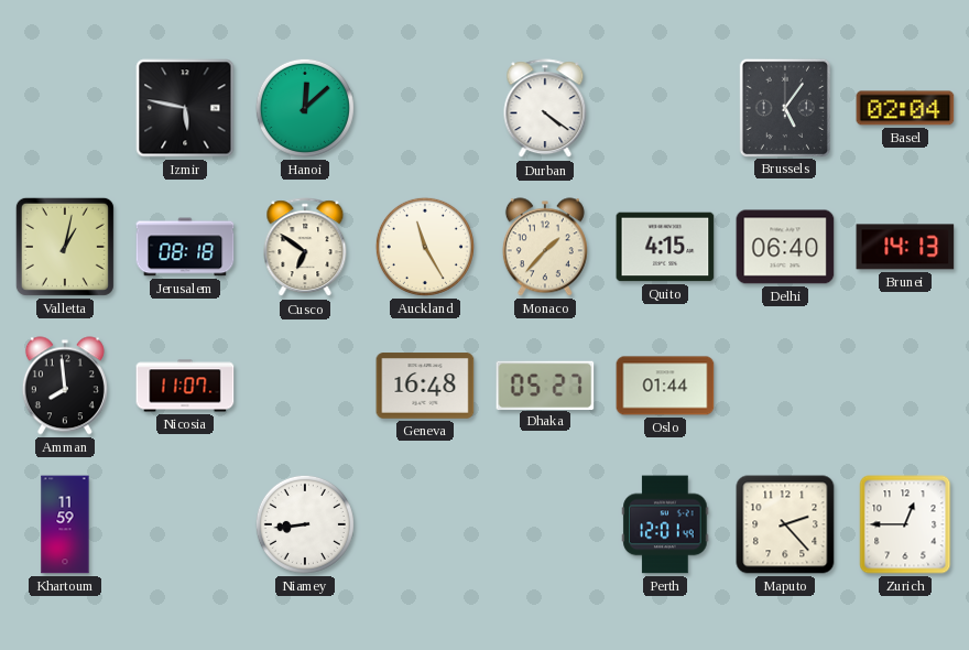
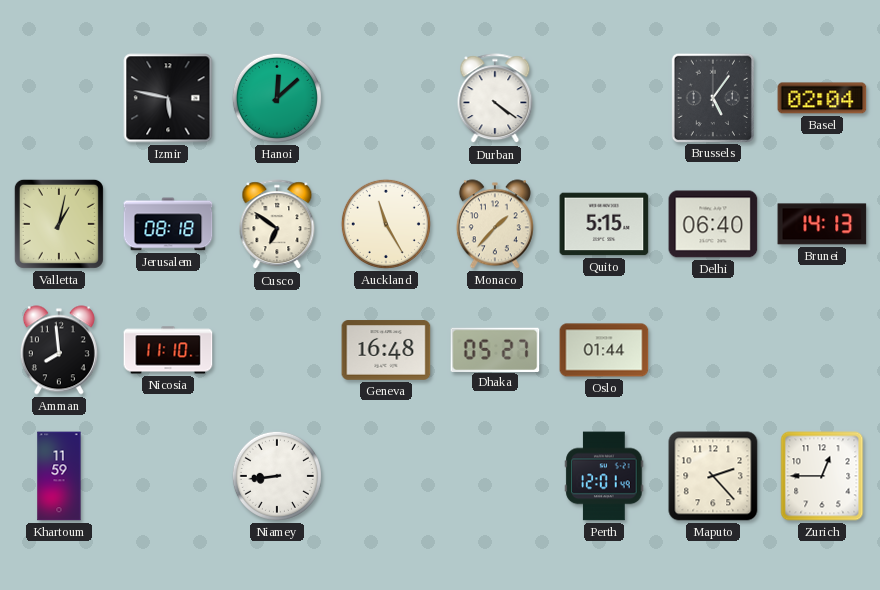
Quito: 4:15 -> 5:15
Nicosia: 11:07 -> 11:10
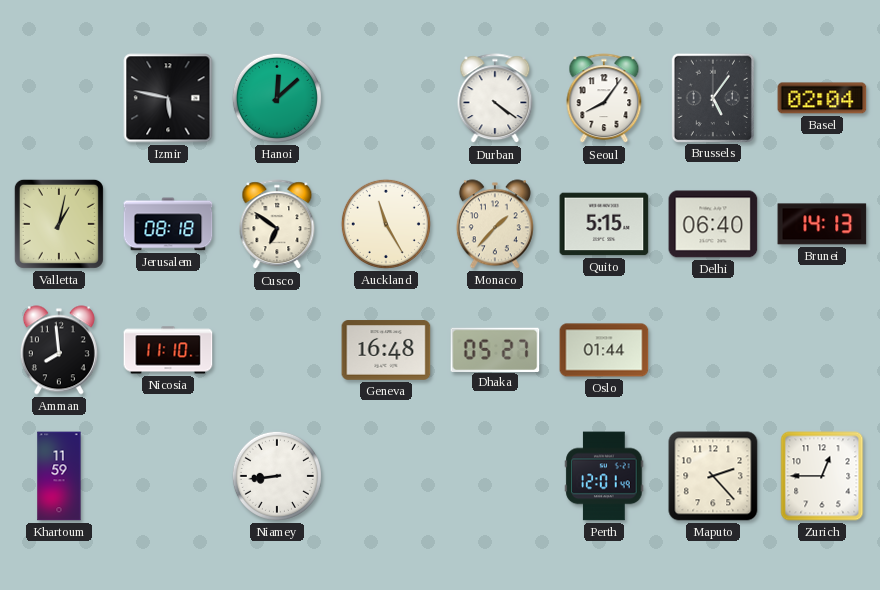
Seoul: none -> 8:06
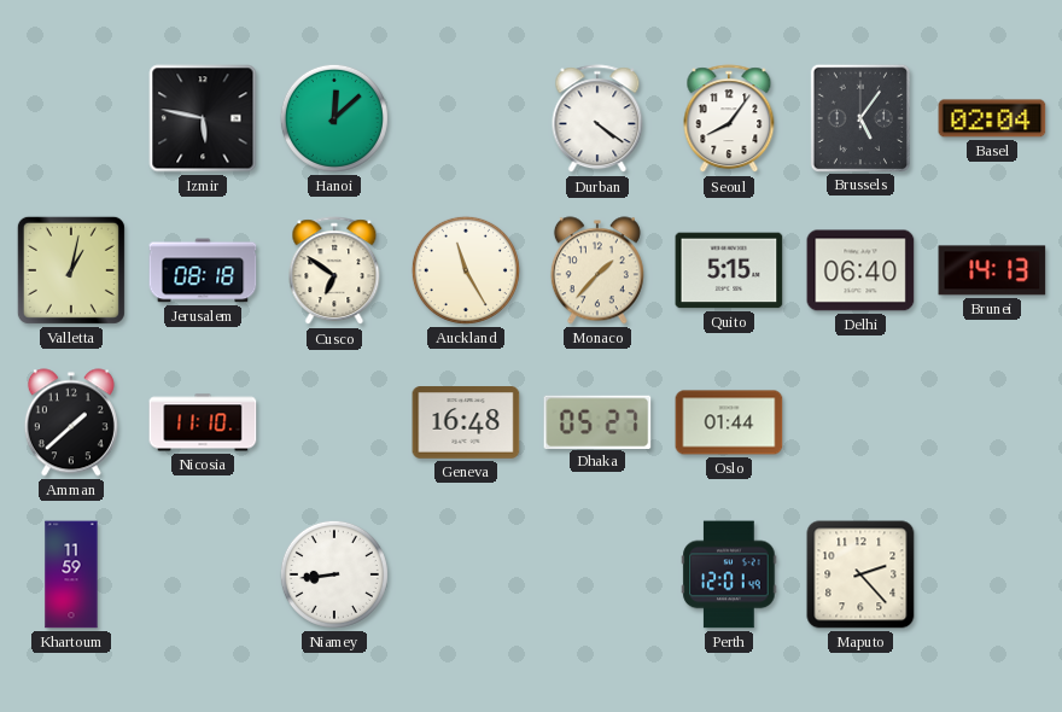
Amman: 7:59 -> 1:38
Zurich: 12:45 -> none
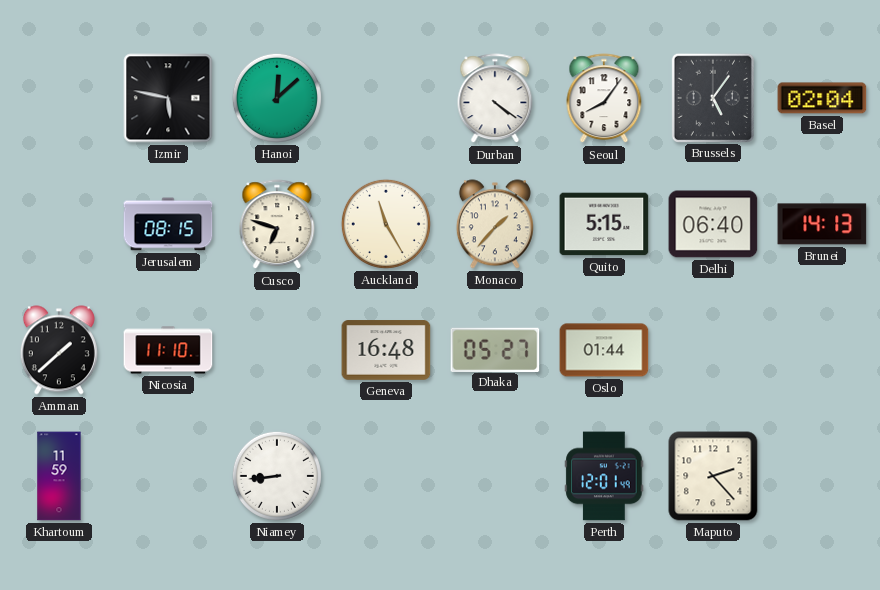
Valletta: 1:02 -> none
Jerusalem: 08:18 -> 08:15
Cusco: 6:51 -> 6:48
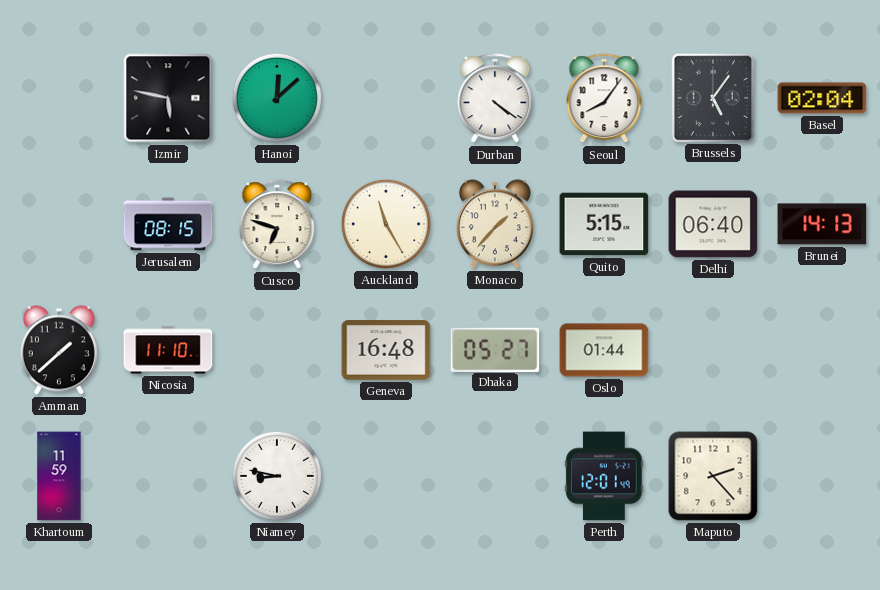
Niamey: 8:44 -> 8:47
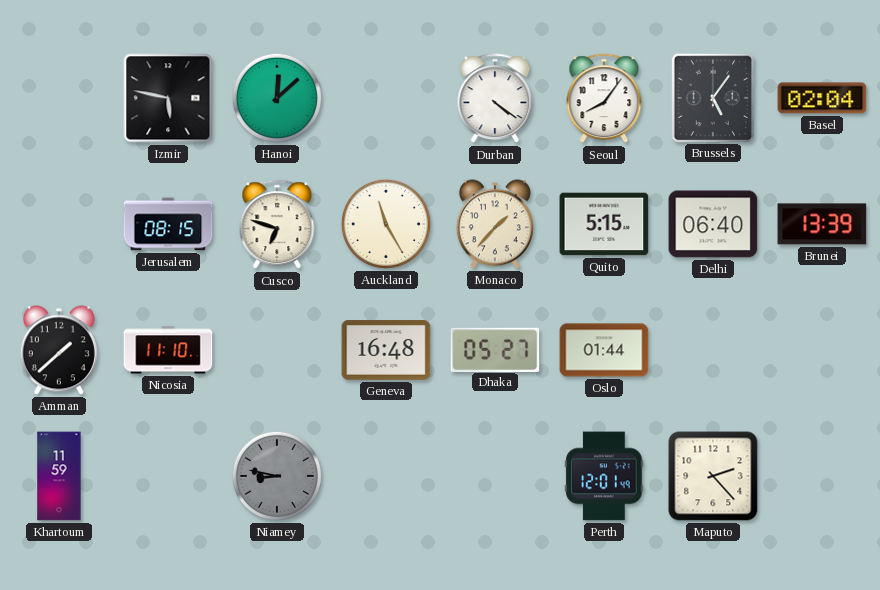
Brunei: 14:13 -> 13:39
Niamey dial: white -> grey
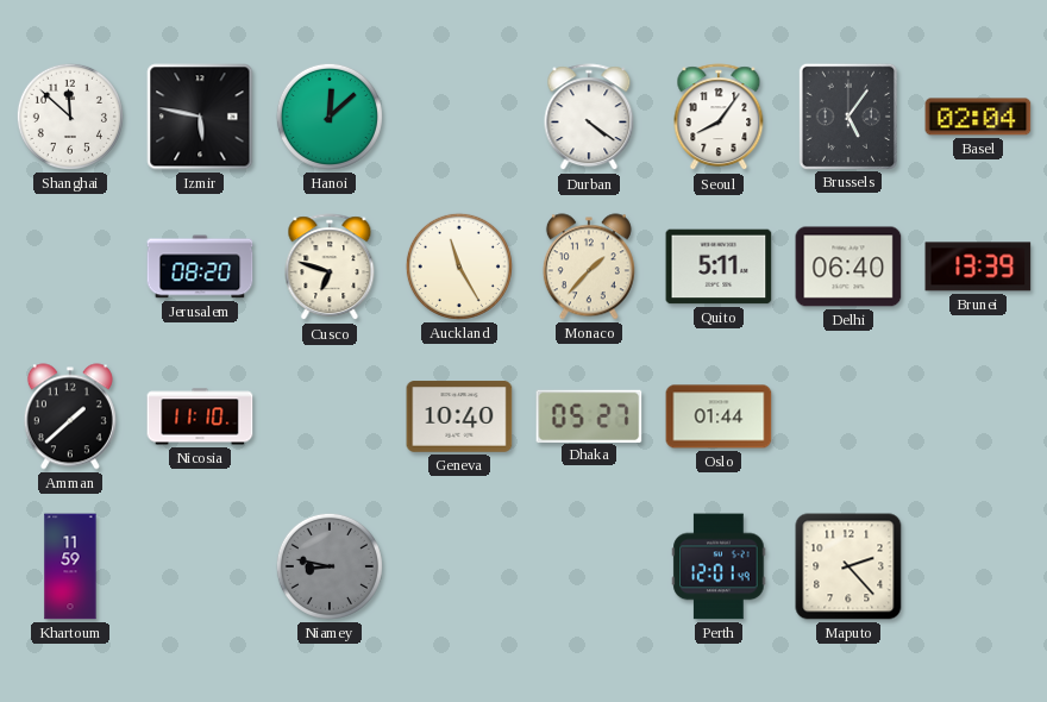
Shanghai: none -> 11:52
Jerusalem: 08:15 -> 08:20
Quito: 5:15 -> 5:11
Geneva: 16:48 -> 10:40
